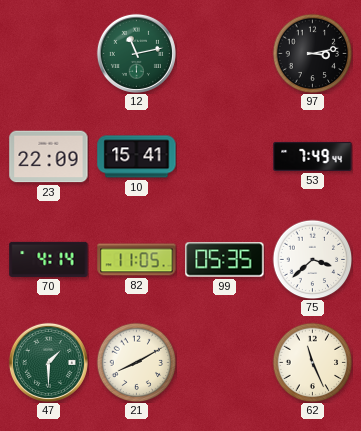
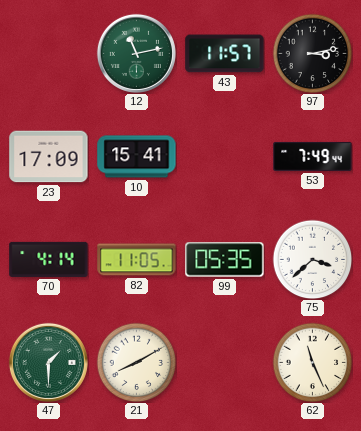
43: none -> 11:57
23: 22:09 -> 17:09
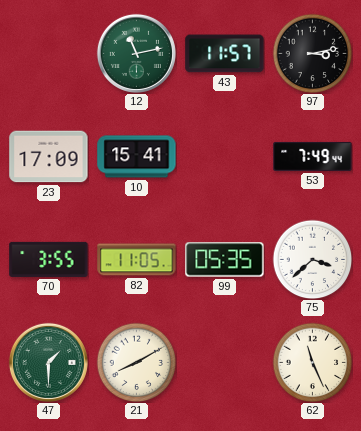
70: 4:14 -> 3:55
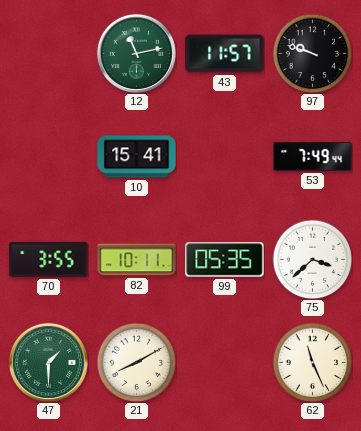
97: 3:13 -> 9:48
23: 17:09 -> none
82: 11:05 -> 10:11
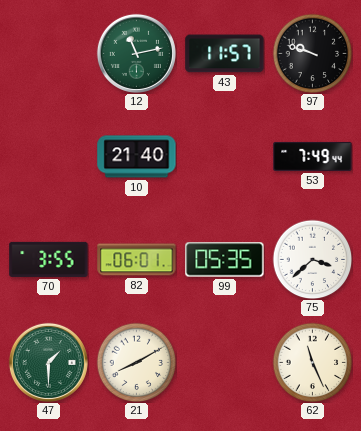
10: 15:41 -> 21:40
82: 10:11 -> 06:01
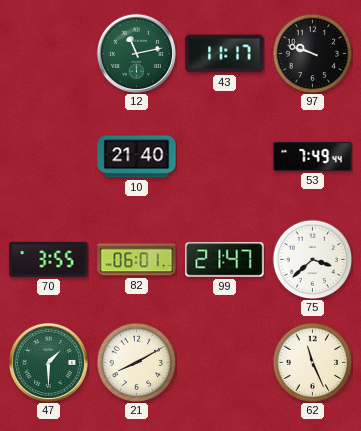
43: 11:57 -> 11:17
99: 05:35 -> 21:47
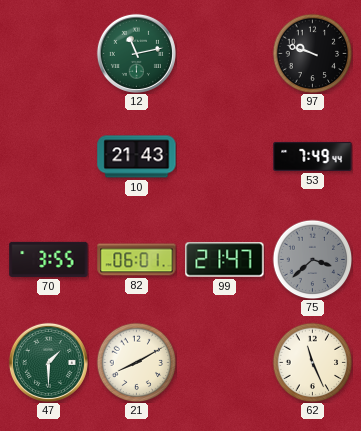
43: 11:17 -> none
10: 21:40 -> 21:43
75 dial: white -> grey
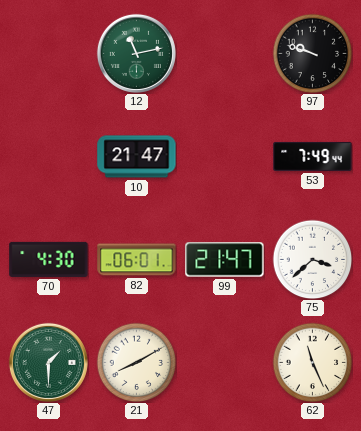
10: 21:43 -> 21:47
70: 3:55 -> 4:30
75 dial: grey -> white
